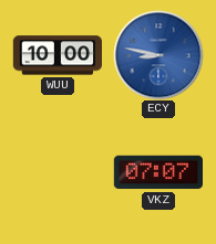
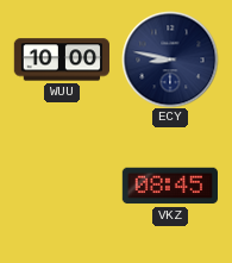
ECY dial: blue -> navy
VKZ: 07:07 -> 08:45
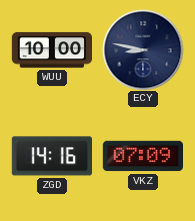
ZGD: none -> 14:16
VKZ: 08:45 -> 07:09
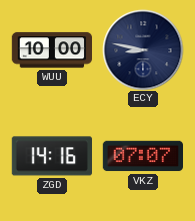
VKZ: 07:09 -> 07:07
